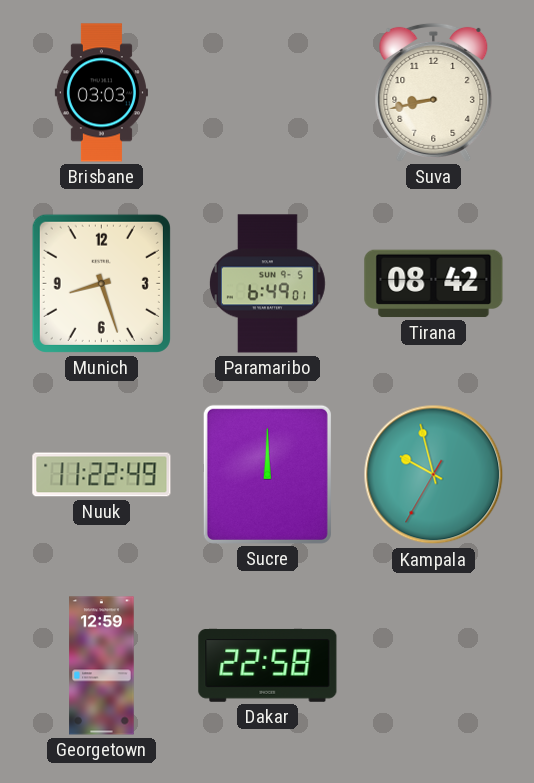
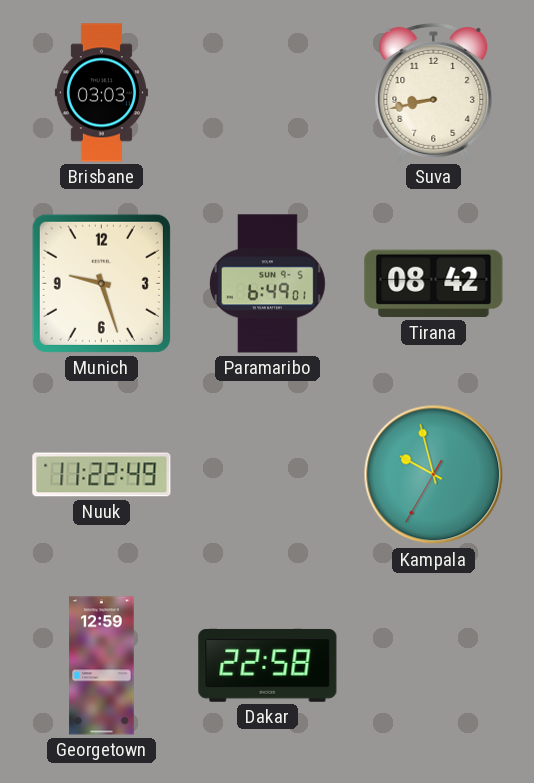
Munich: 8:27 -> 9:27
Sucre: 12:00 -> none
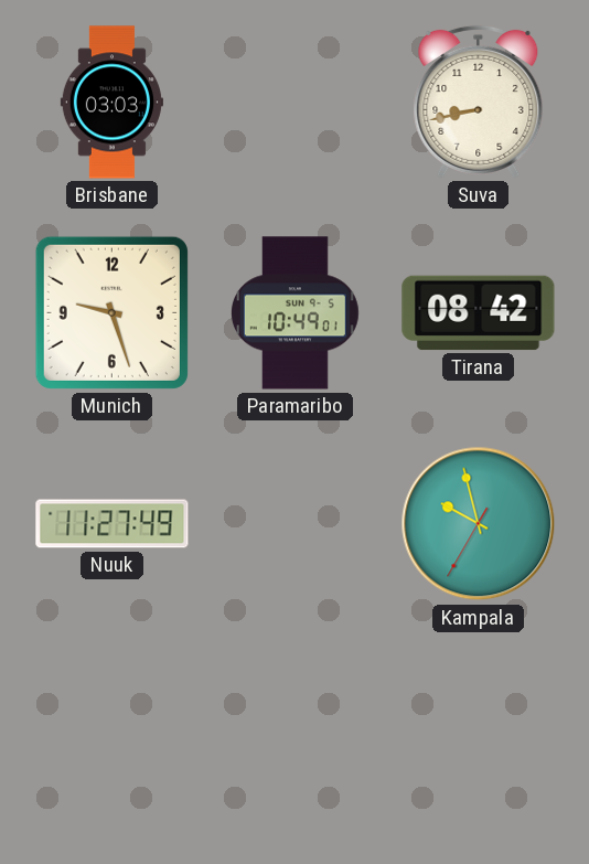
Paramaribo: 6:49 -> 10:49
Nuuk: 11:22 -> 11:27
Georgetown: 12:59 -> none
Dakar: 22:58 -> none
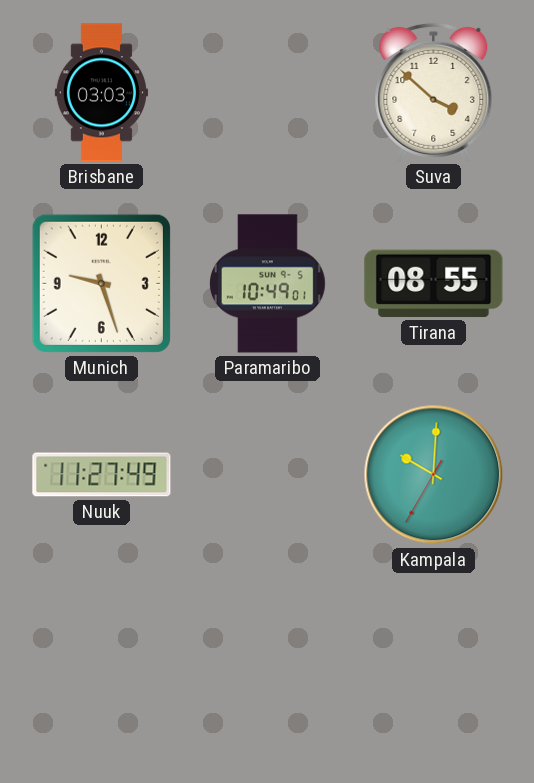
Suva: 8:43 -> 3:52
Tirana: 08:42 -> 08:55
Kampala: 9:57 -> 10:00
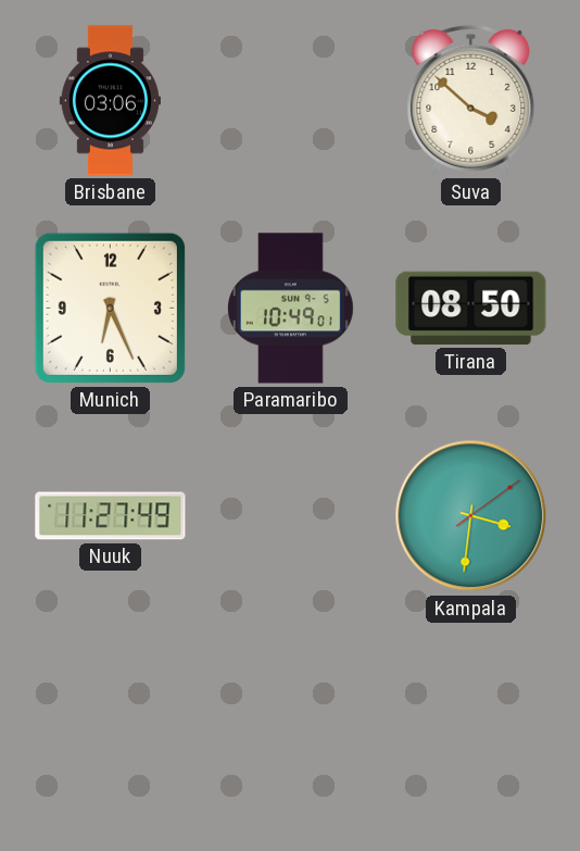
Brisbane: 03:03 -> 03:06
Munich: 9:27 -> 6:26
Tirana: 08:55 -> 08:50
Kampala: 10:00 -> 3:31
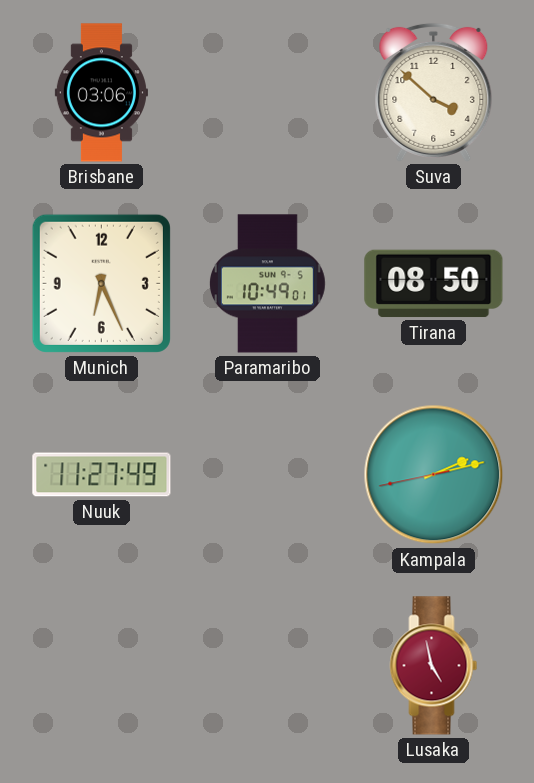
Kampala: 3:31 -> 2:12
Lusaka: none -> 4:58
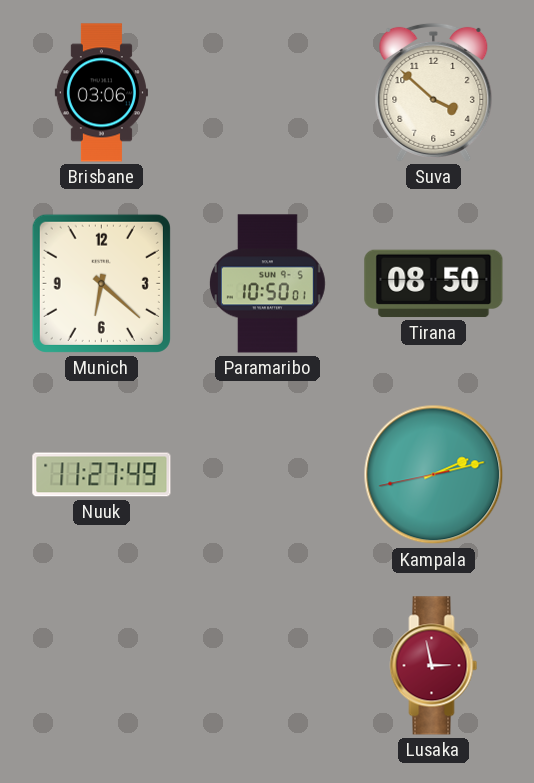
Munich: 6:26 -> 6:22
Paramaribo: 10:49 -> 10:50
Lusaka: 4:58 -> 2:58
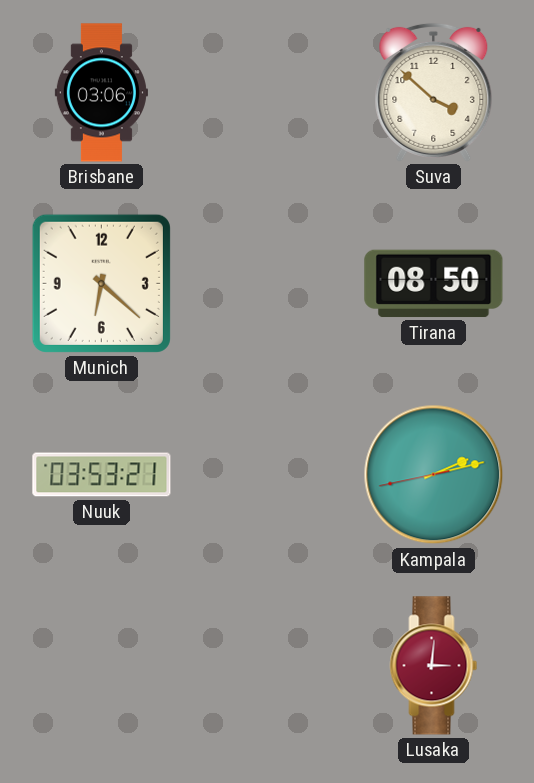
Paramaribo: 10:50 -> none
Nuuk: 11:27 -> 03:53
Lusaka: 2:58 -> 3:01
